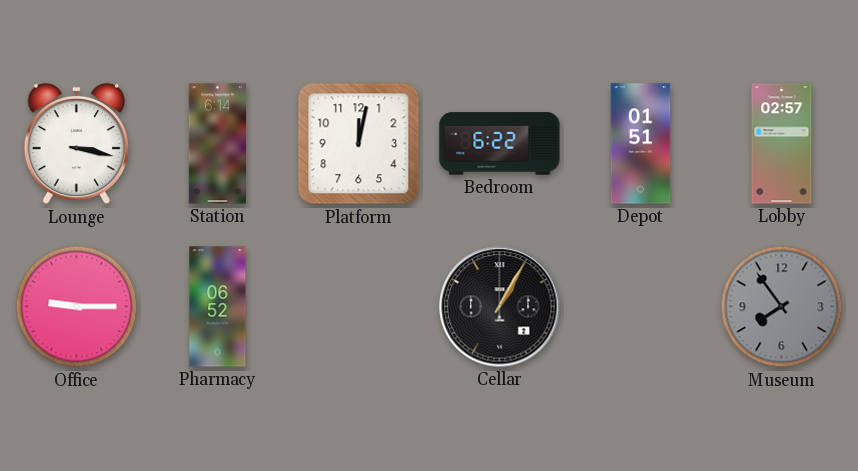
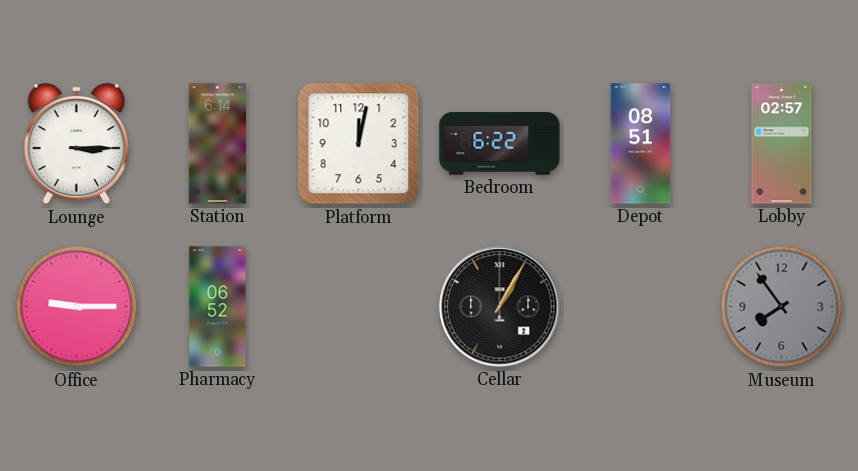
Lounge: 3:17 -> 3:15
Depot: 01:51 -> 08:51
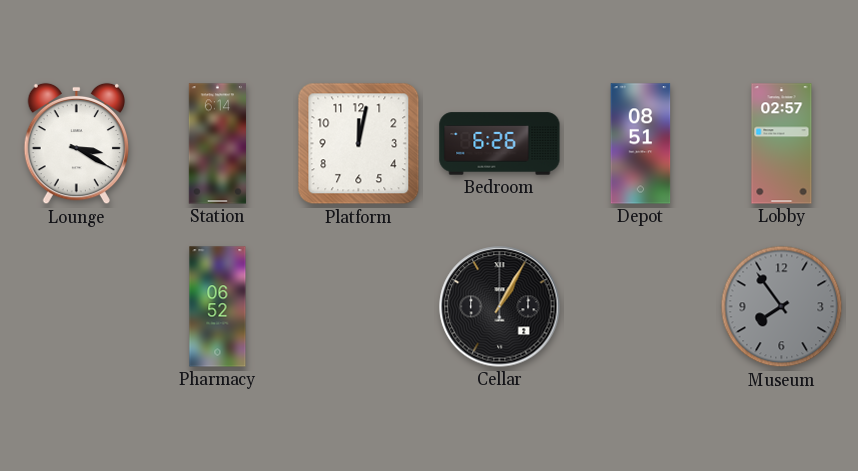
Lounge: 3:15 -> 3:20
Bedroom: 6:22 -> 6:26
Office: 9:15 -> none
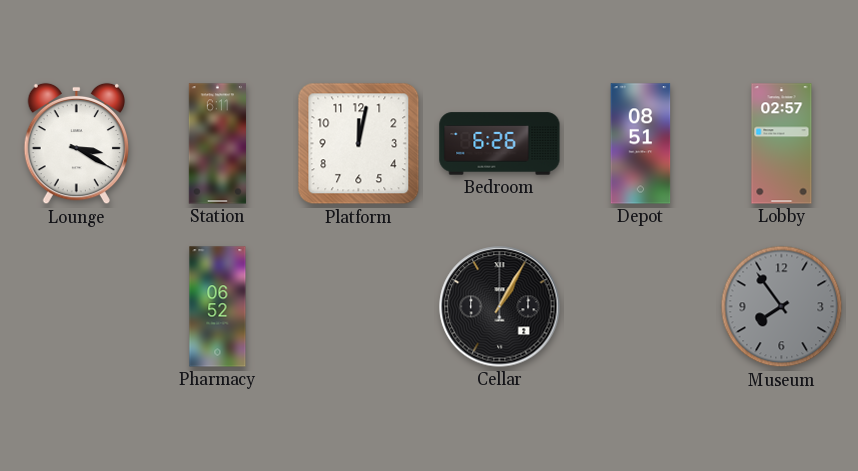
Station: 6:14 -> 6:11
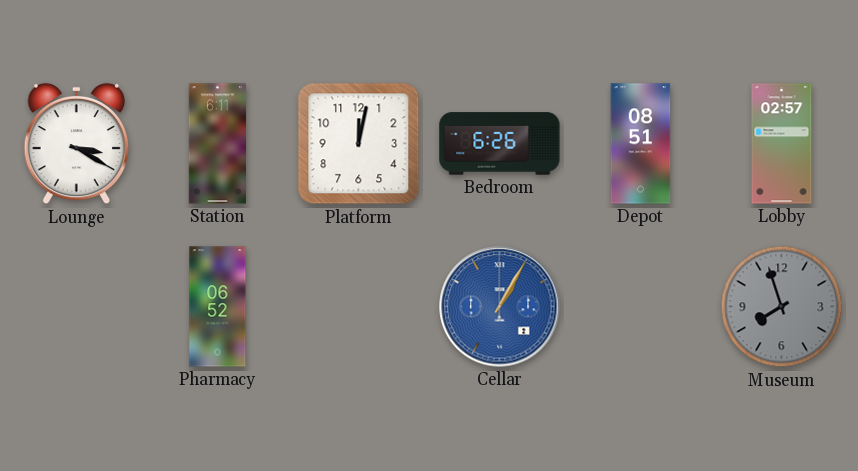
Cellar dial: black -> blue
Museum: 7:54 -> 7:57
